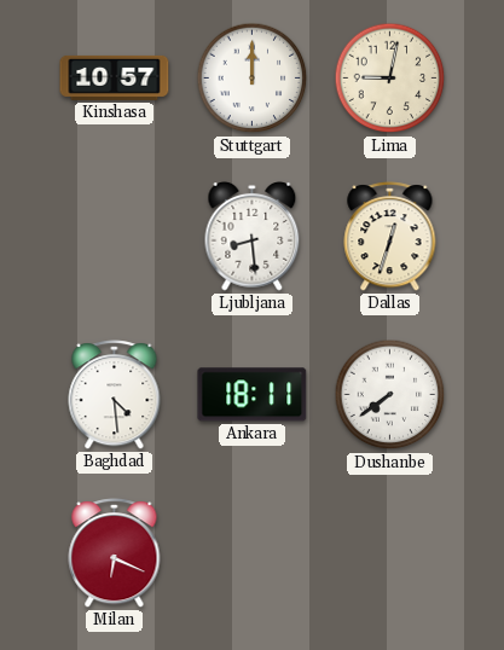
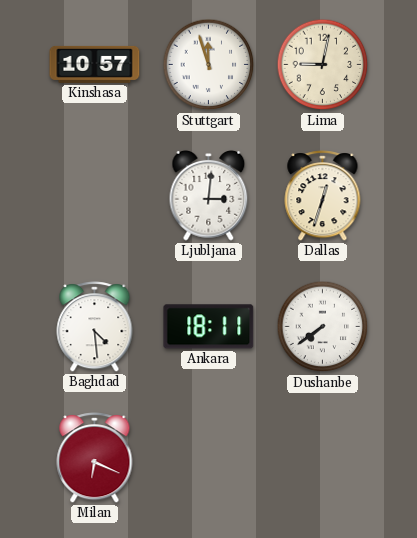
Stuttgart: 12:00 -> 11:57
Ljubljana: 8:29 -> 3:01
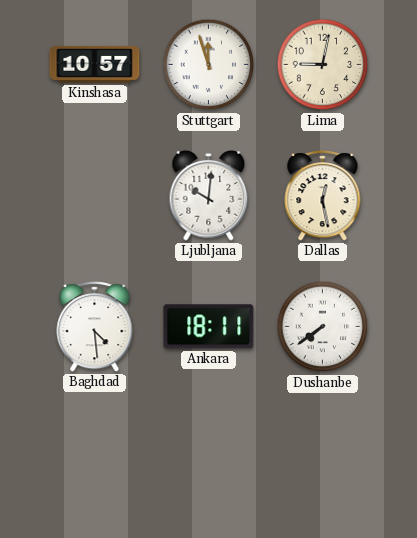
Ljubljana: 3:01 -> 10:01
Dallas: 12:33 -> 12:28
Milan: 6:19 -> none
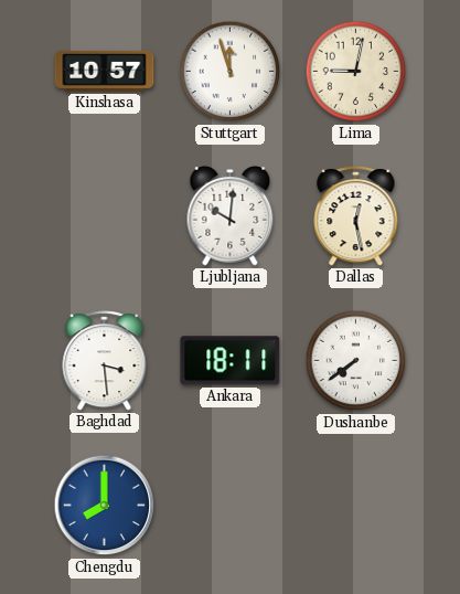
Baghdad: 4:29 -> 3:29
Chengdu: none -> 8:00
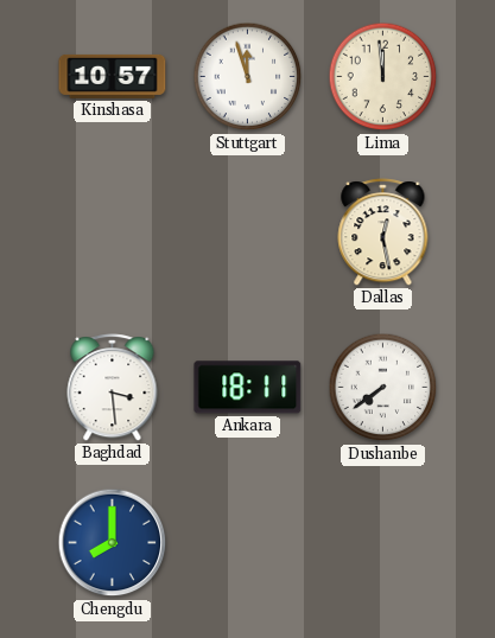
Lima: 9:02 -> 11:59
Ljubljana: 10:01 -> none
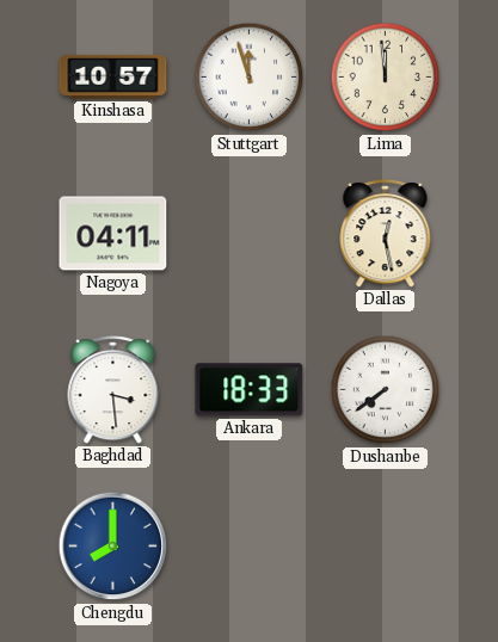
Nagoya: none -> 04:11
Ankara: 18:11 -> 18:33
